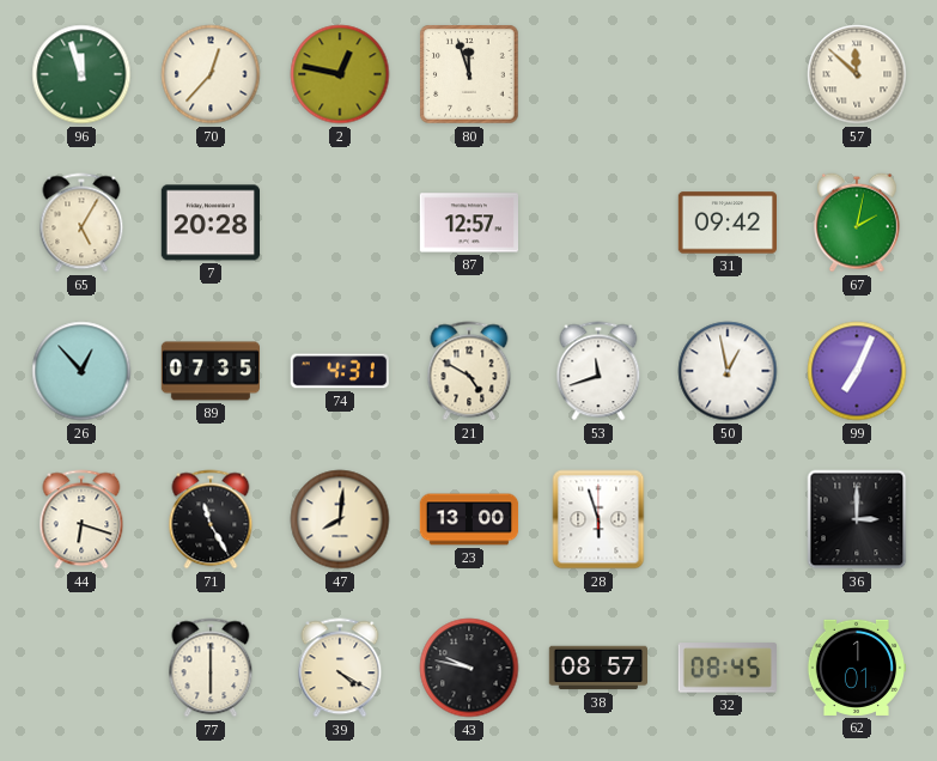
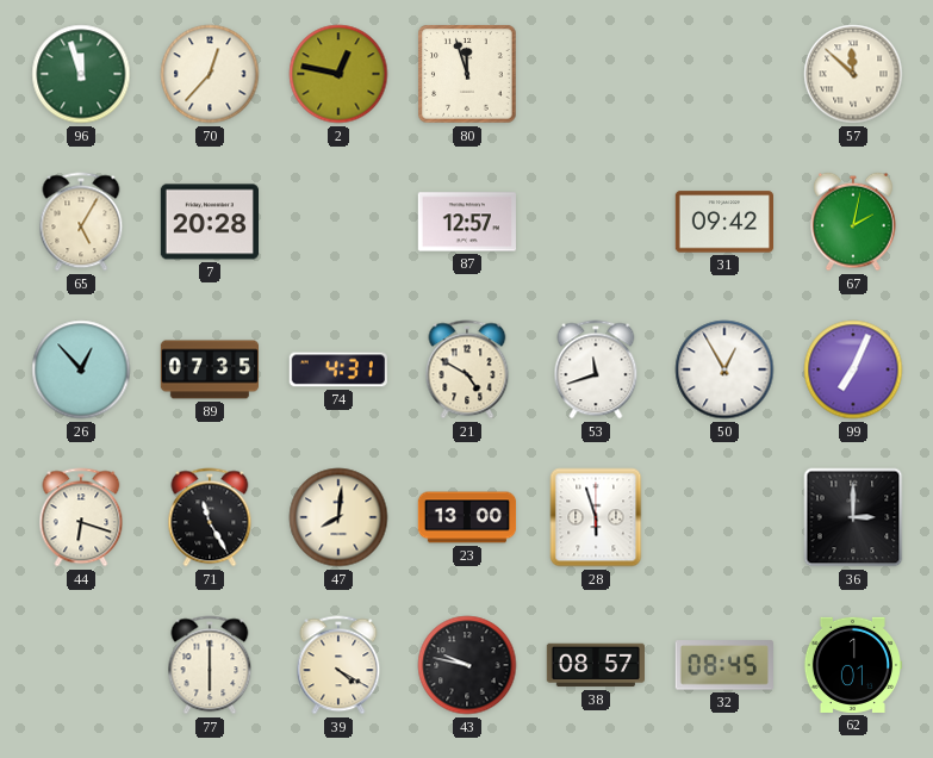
50: 12:58 -> 12:55
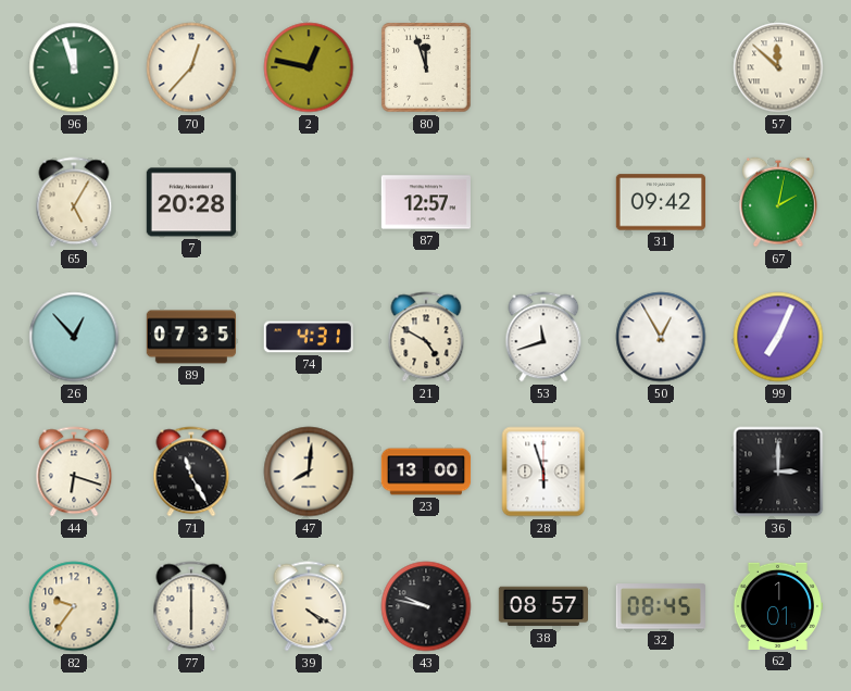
82: none -> 9:36
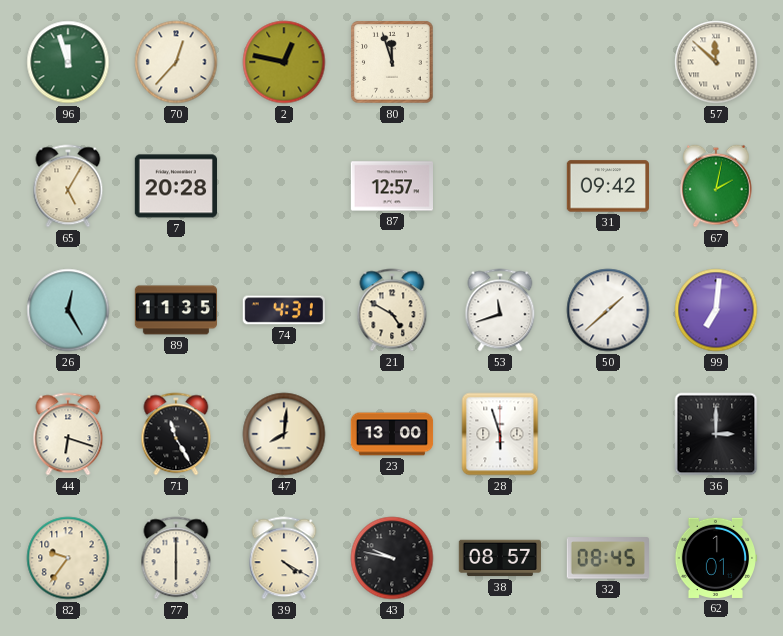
26: 12:53 -> 12:25
89: 07:35 -> 11:35
50: 12:55 -> 1:38
99: 7:04 -> 7:01
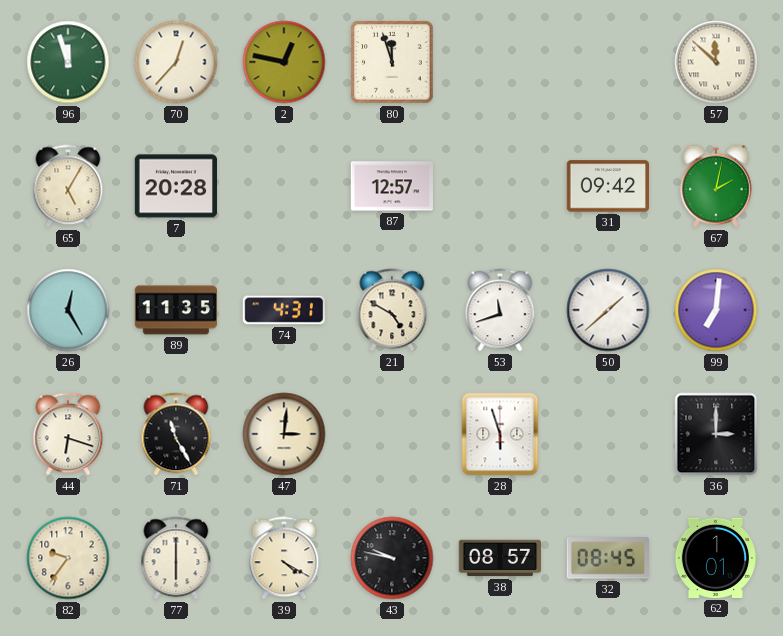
47: 8:01 -> 3:01
23: 13:00 -> none
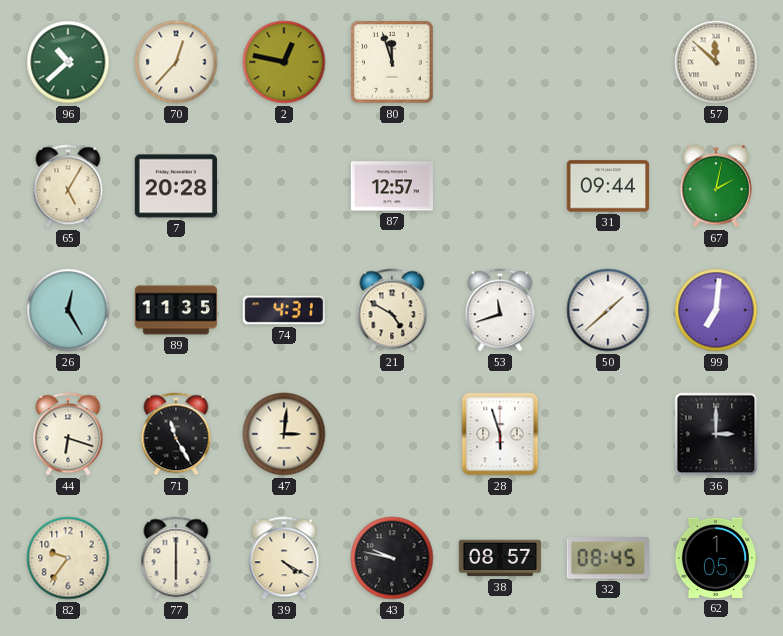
96: 11:57 -> 10:38
31: 09:42 -> 09:44
62: 1:01 -> 1:05
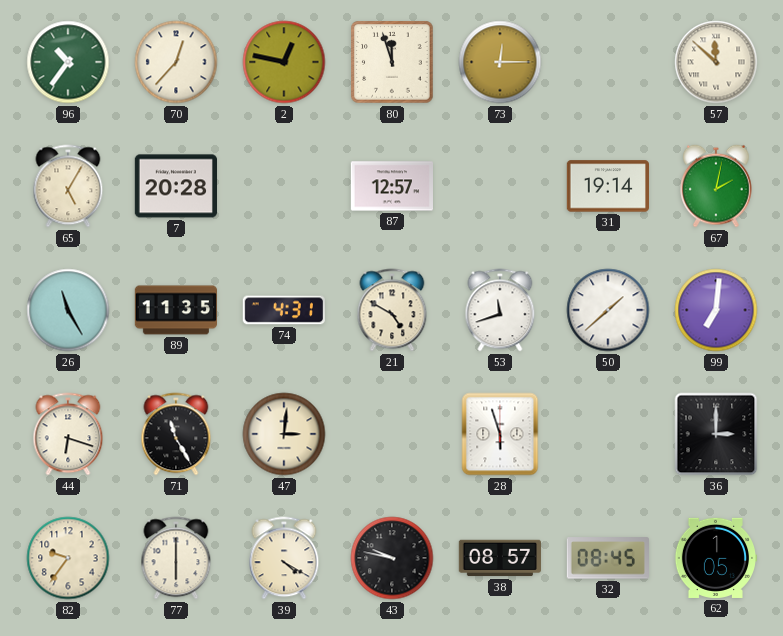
96: 10:38 -> 10:36
73: none -> 12:15
31: 09:44 -> 19:14
26: 12:25 -> 11:25
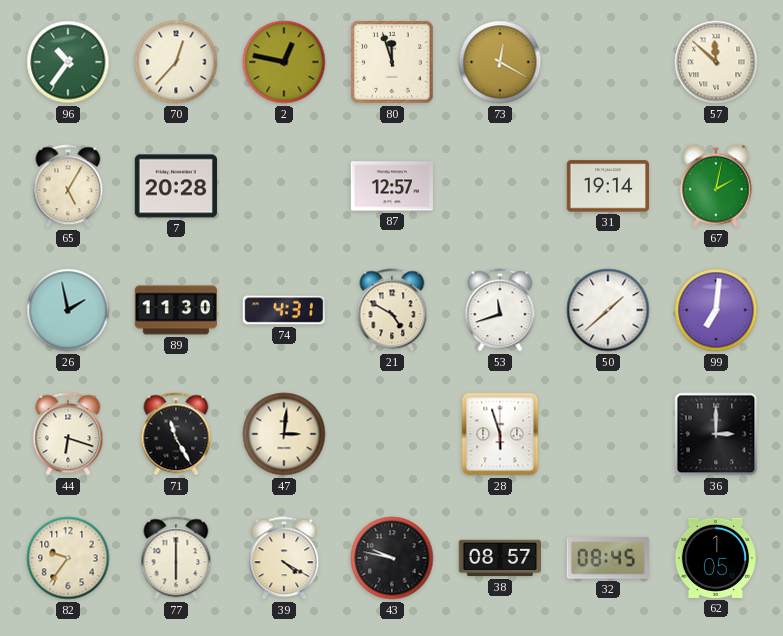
73: 12:15 -> 12:20
26: 11:25 -> 1:58
89: 11:35 -> 11:30
